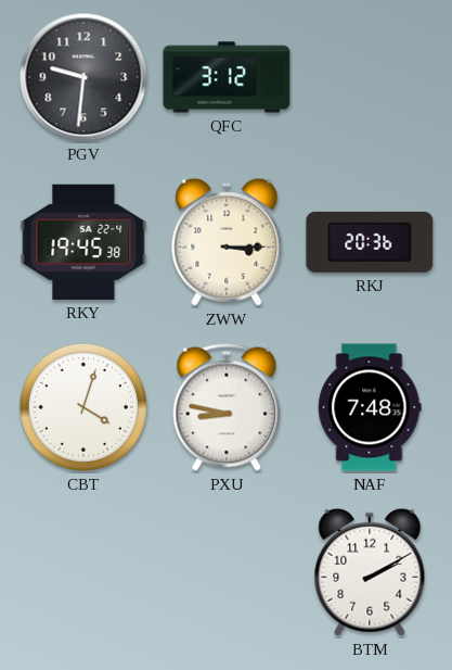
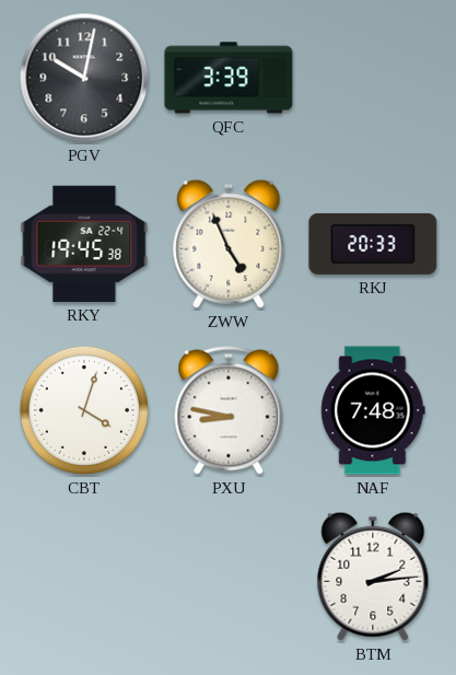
PGV: 9:31 -> 10:02
QFC: 3:12 -> 3:39
ZWW: 3:15 -> 4:56
RKJ: 20:36 -> 20:33
BTM: 2:10 -> 2:14
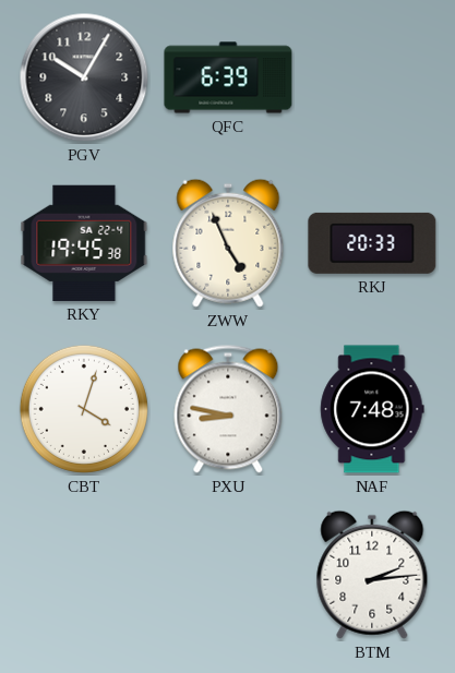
PGV: 10:02 -> 10:05
QFC: 3:39 -> 6:39
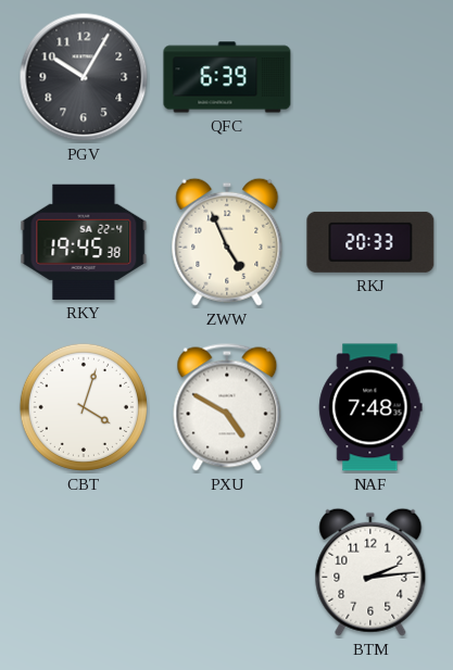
PXU: 8:47 -> 4:50
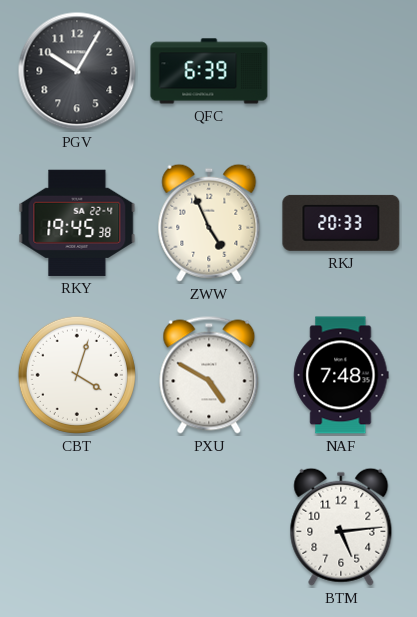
BTM: 2:14 -> 5:14
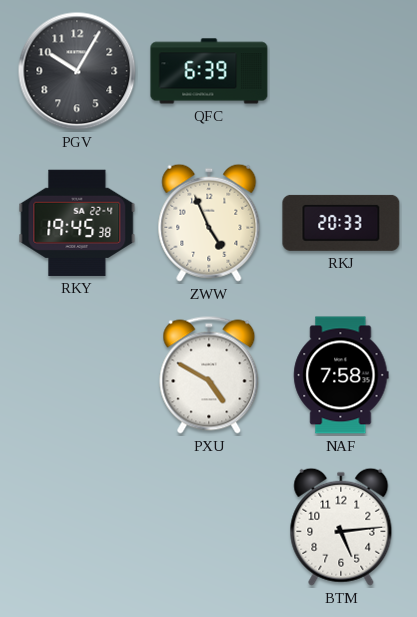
CBT: 4:03 -> none
NAF: 7:48 -> 7:58
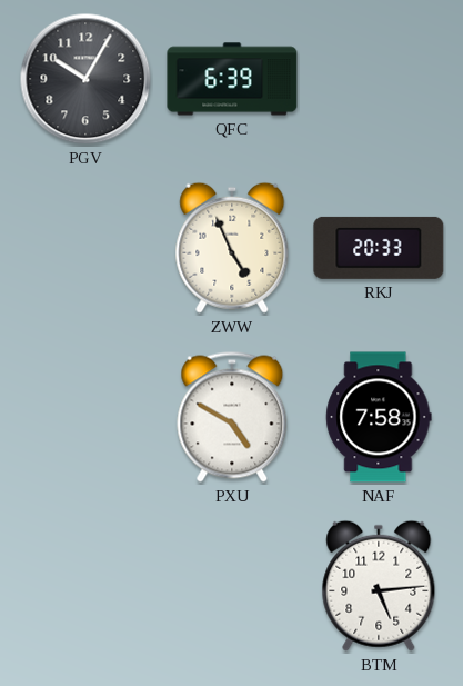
RKY: 19:45 -> none
